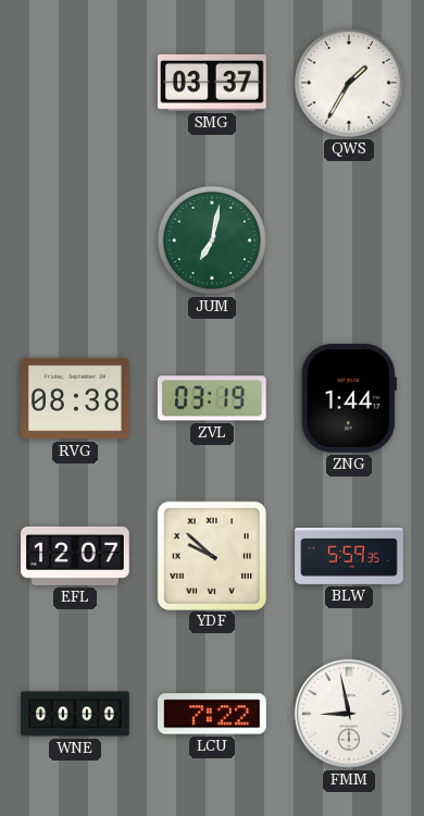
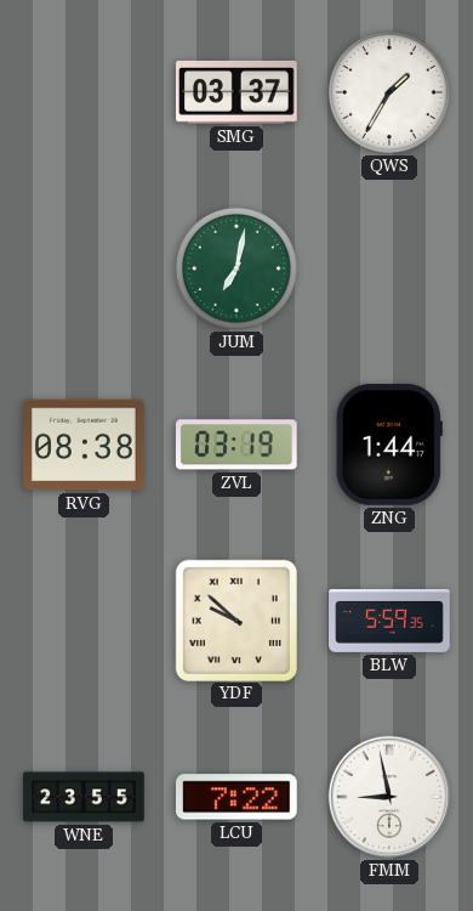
EFL: 12:07 -> none
WNE: 00:00 -> 23:55
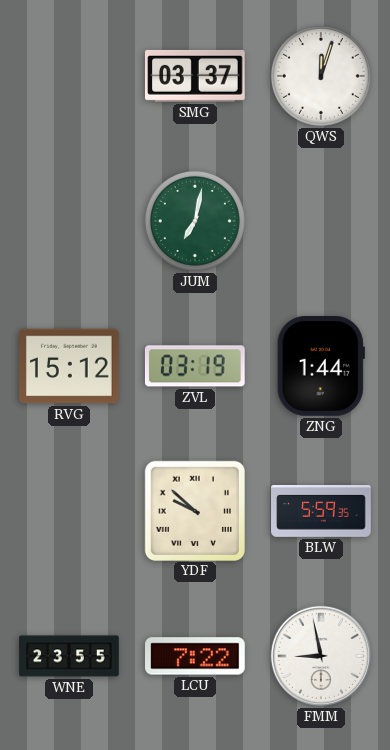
QWS: 1:35 -> 12:03
RVG: 08:38 -> 15:12
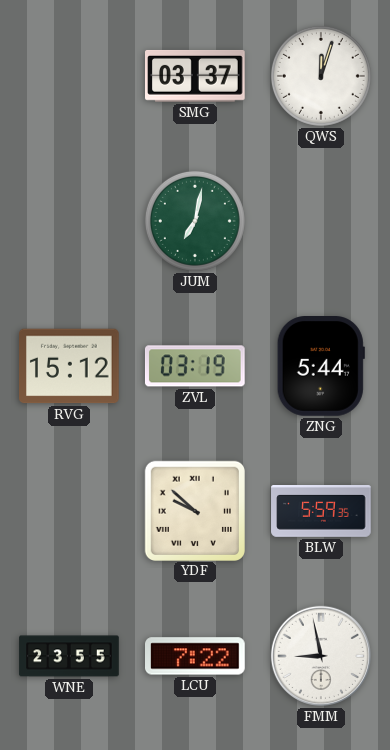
ZNG: 1:44 -> 5:44
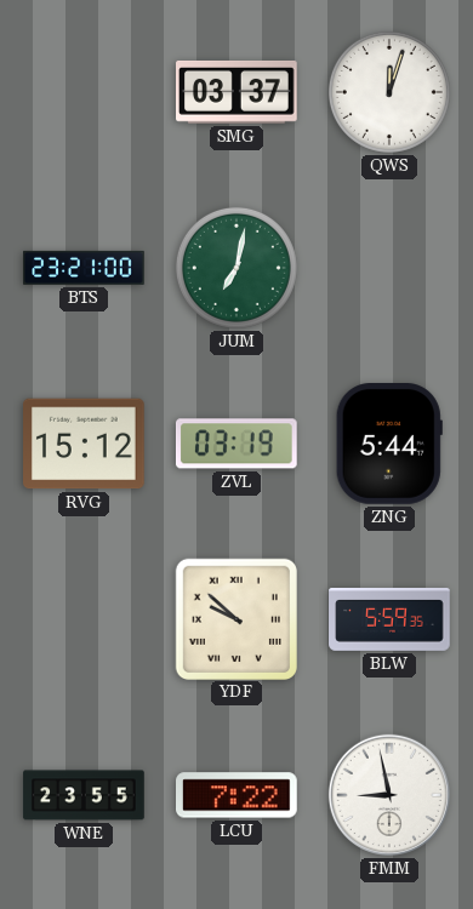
BTS: none -> 23:21
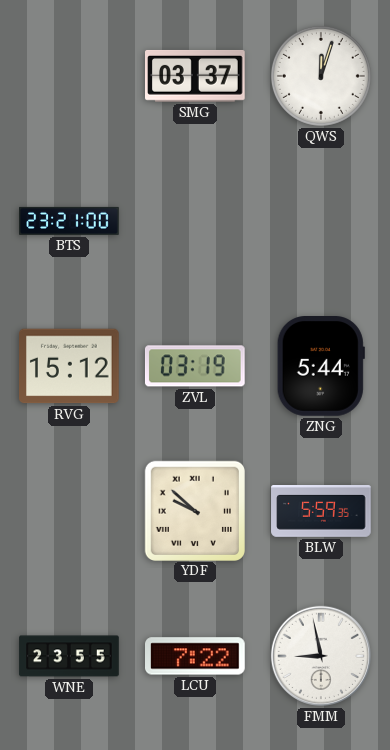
JUM: 7:02 -> none
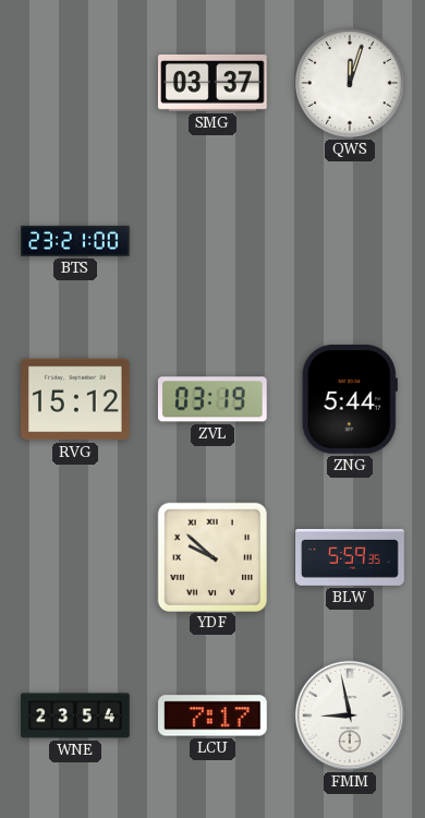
WNE: 23:55 -> 23:54
LCU: 7:22 -> 7:17
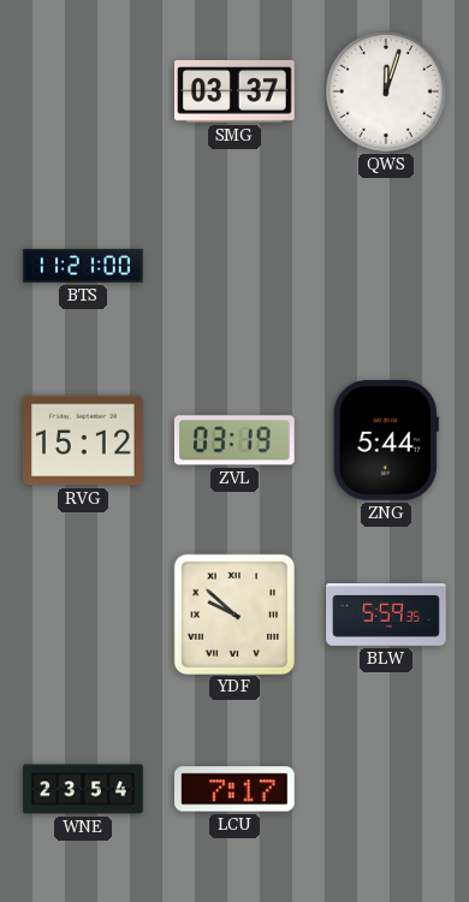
BTS: 23:21 -> 11:21
FMM: 8:58 -> none
